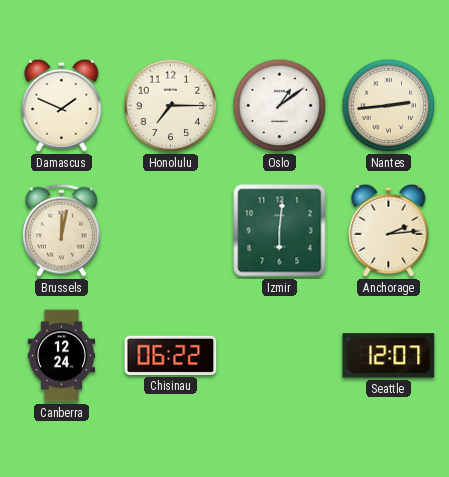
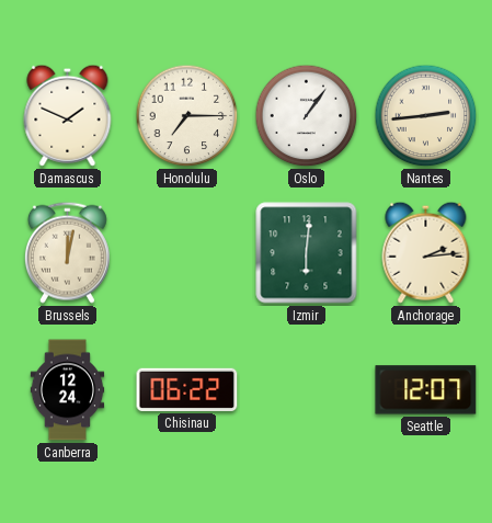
Oslo: 1:09 -> 1:06
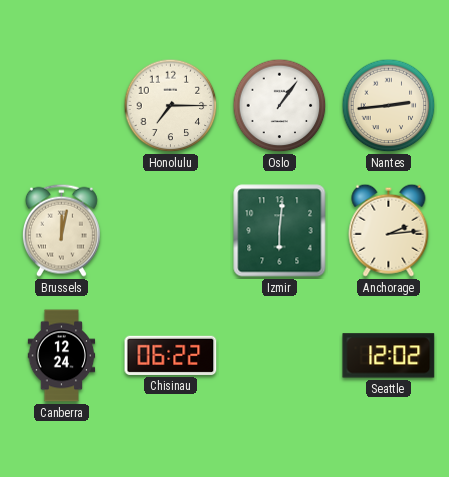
Damascus: 1:49 -> none
Seattle: 12:07 -> 12:02
